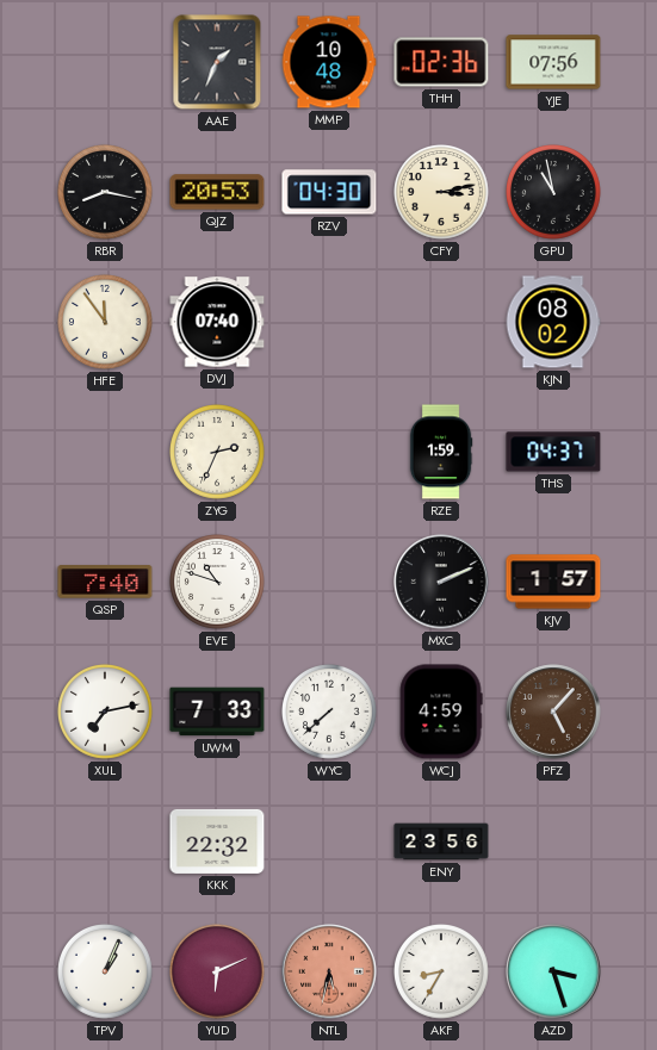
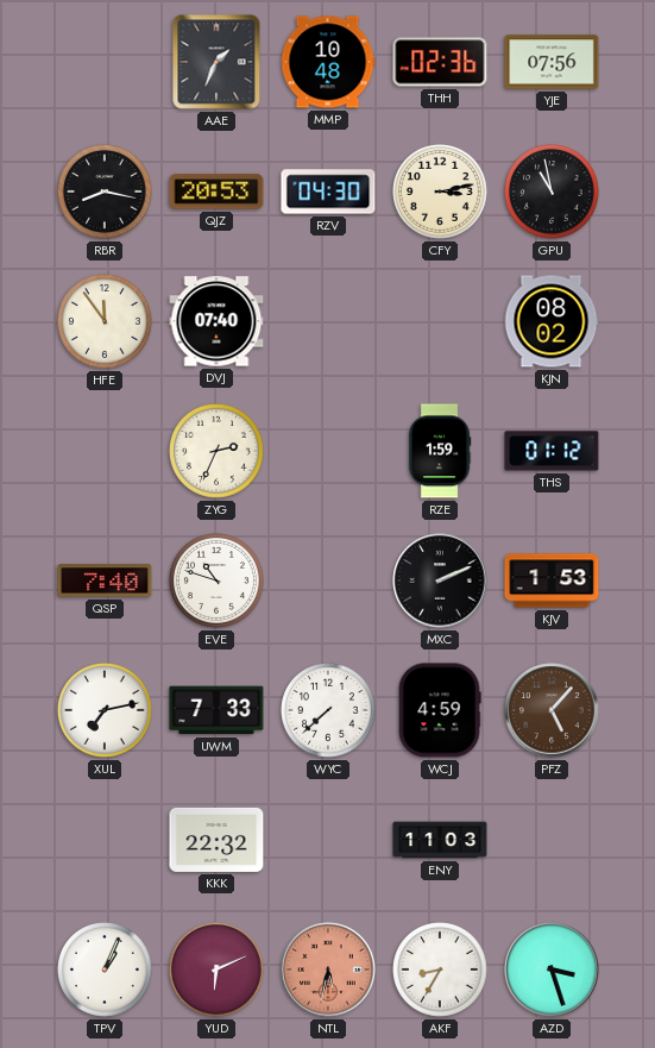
THS: 04:37 -> 01:12
KJV: 1:57 -> 1:53
ENY: 23:56 -> 11:03
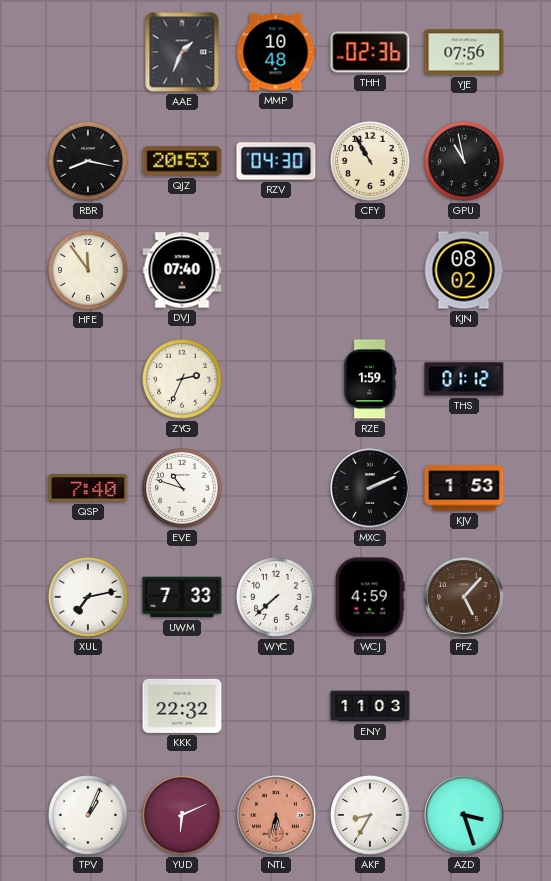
CFY: 3:13 -> 10:55
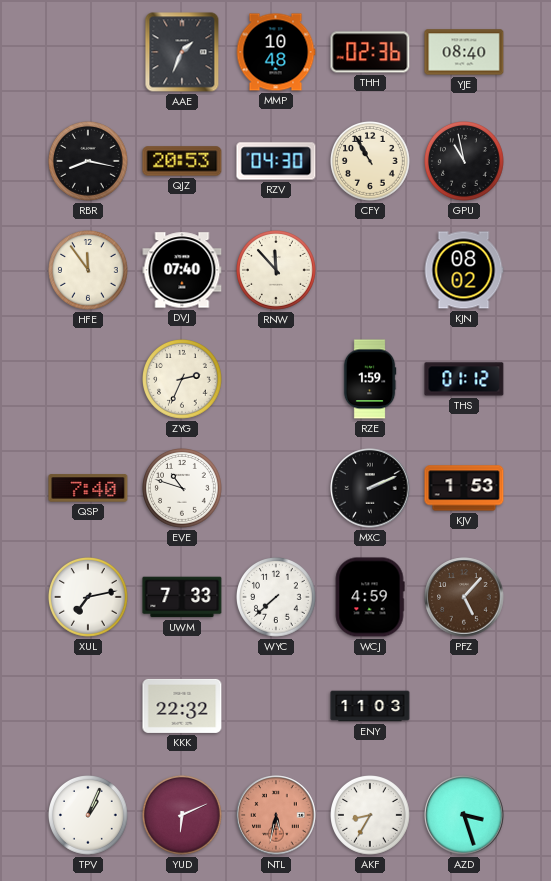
YJE: 07:56 -> 08:40
RNW: none -> 11:53
